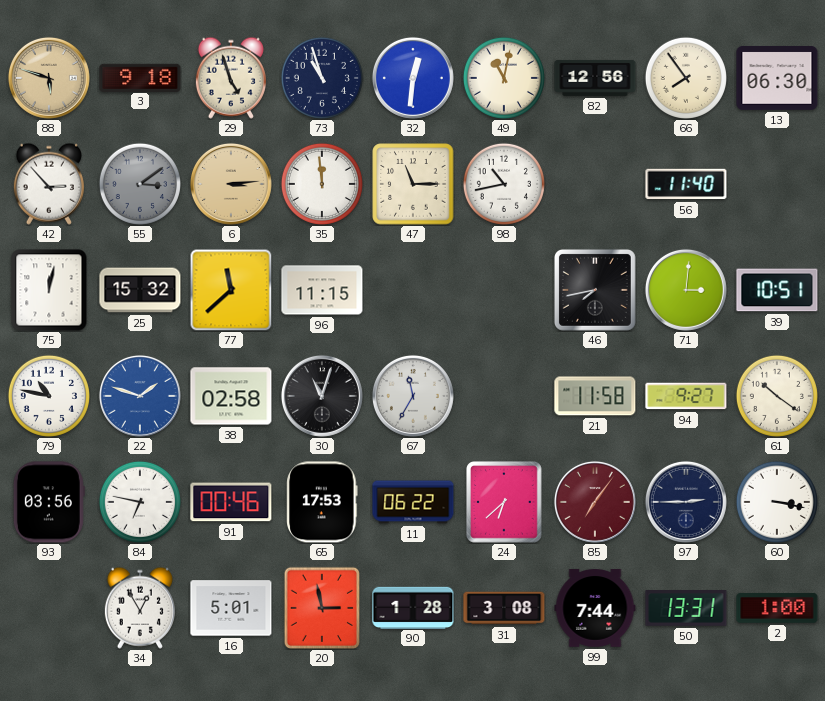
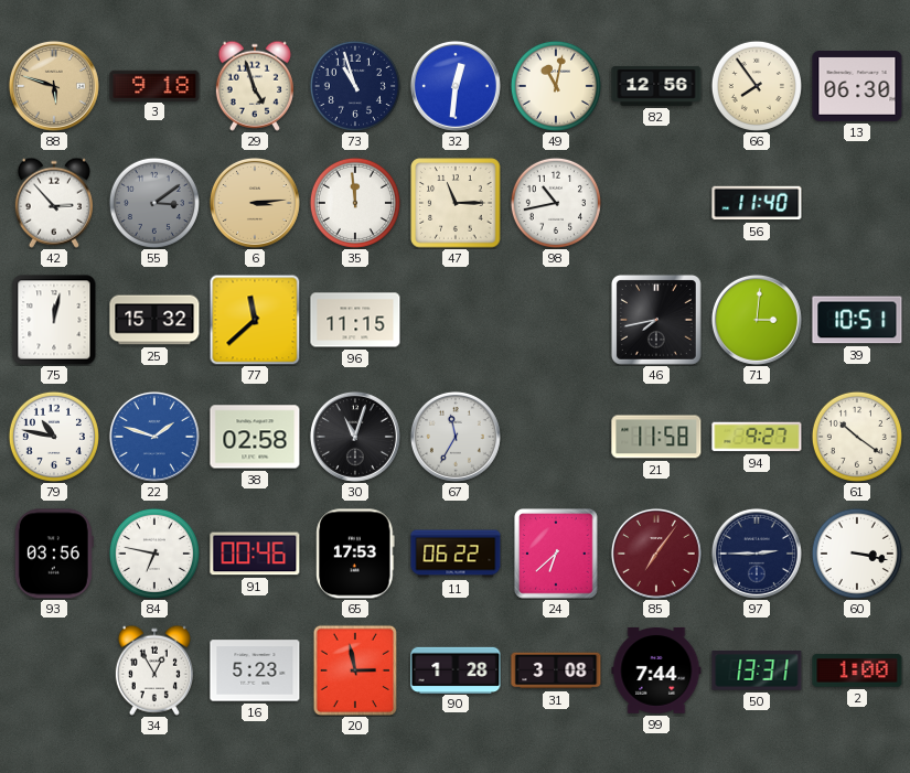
16: 5:01 -> 5:23
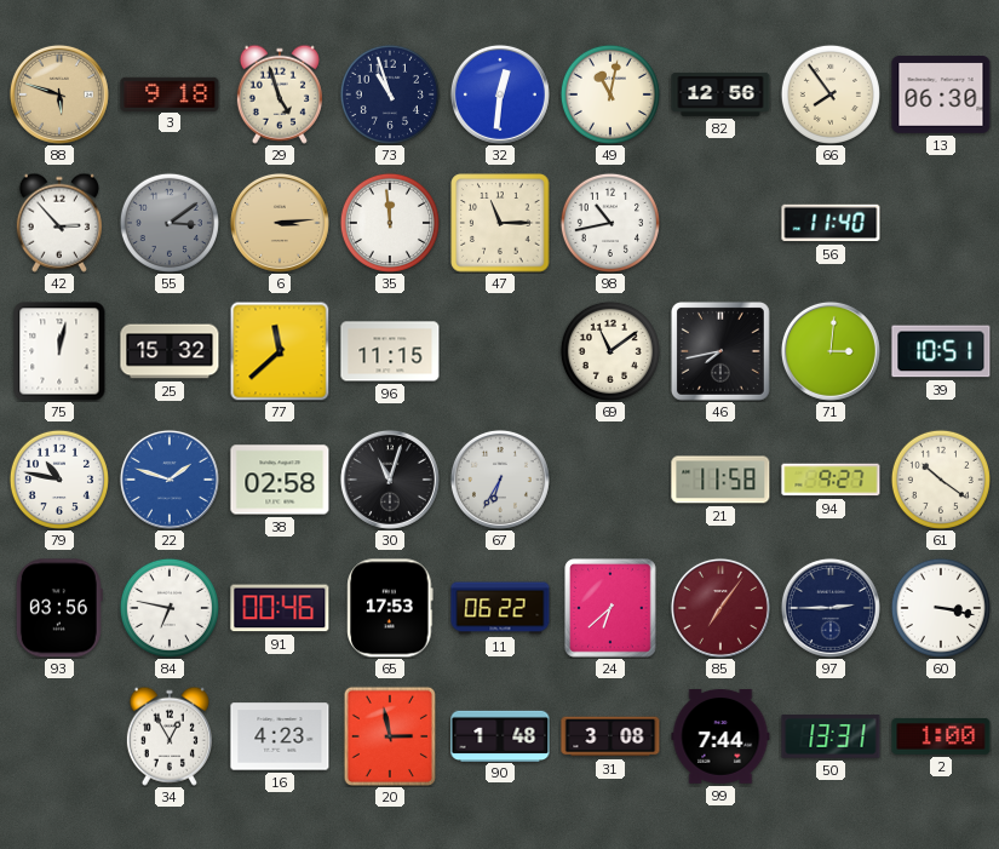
69: none -> 11:09
67: 11:35 -> 6:35
16: 5:23 -> 4:23
90: 1:28 -> 1:48
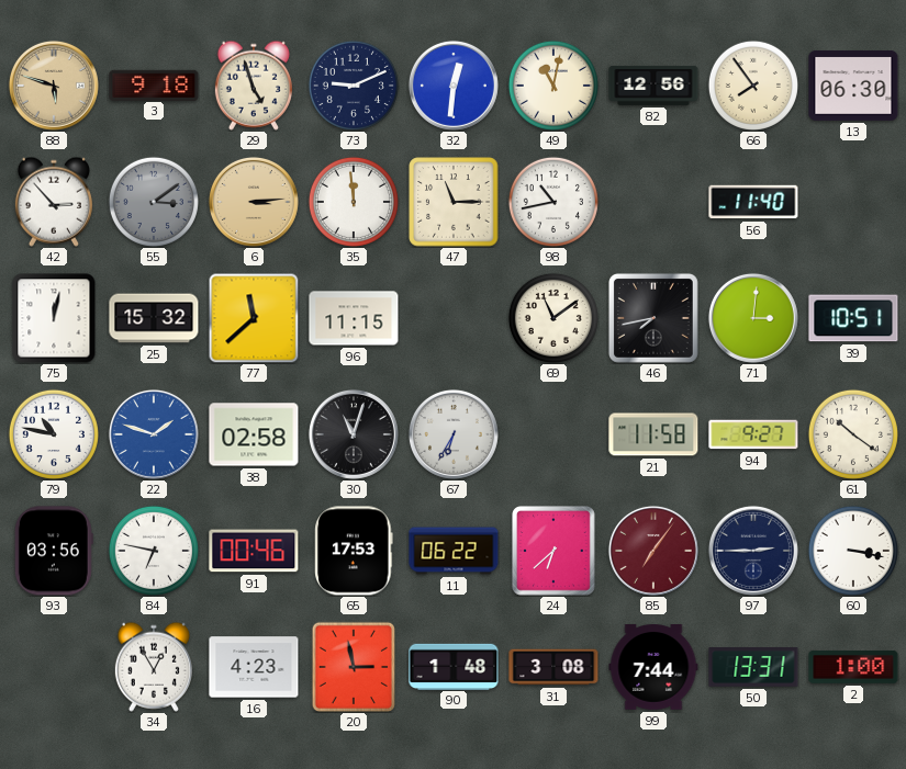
73: 10:57 -> 9:11
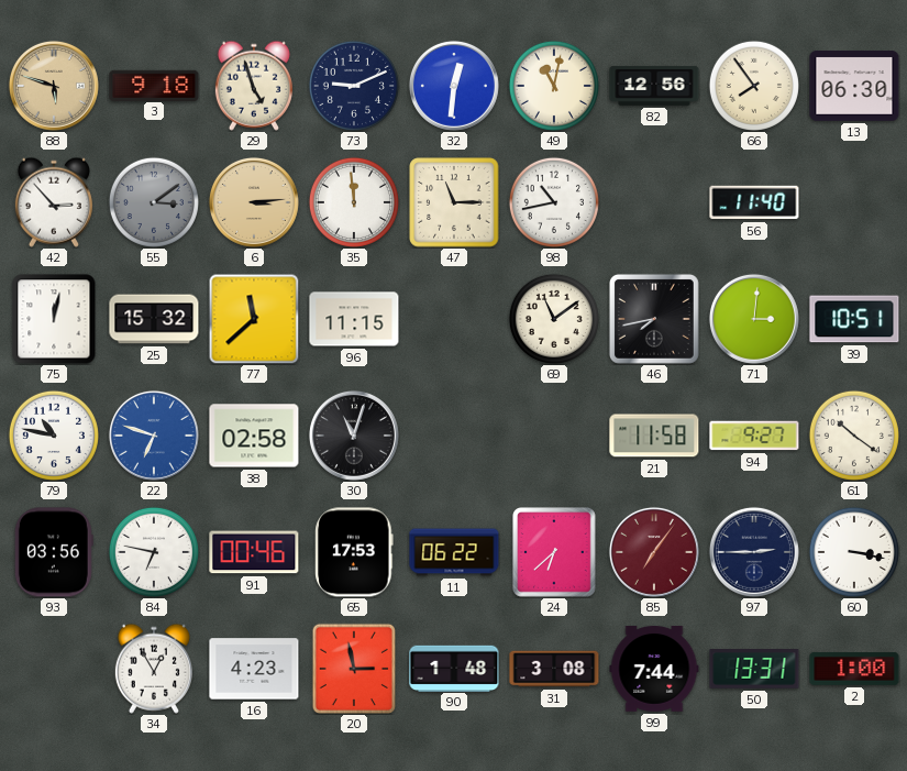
22: 1:48 -> 6:48
67: 6:35 -> none
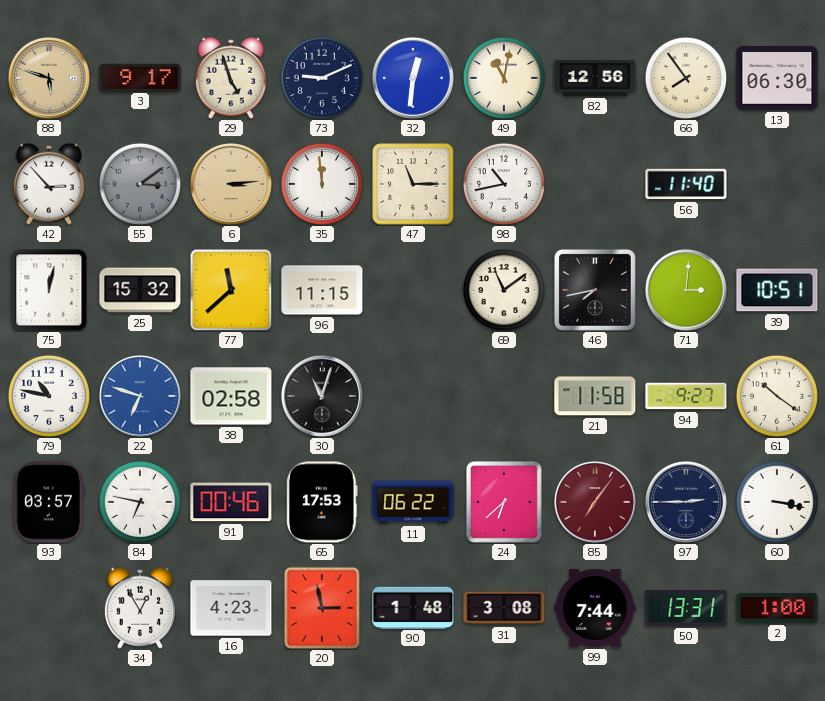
3: 9:18 -> 9:17
93: 03:56 -> 03:57
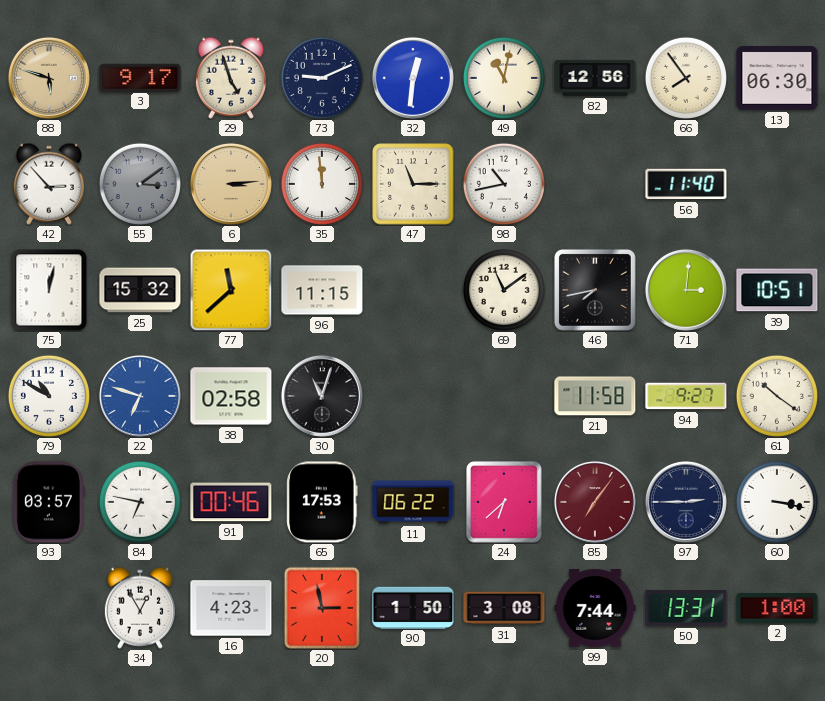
79: 10:47 -> 10:50
90: 1:48 -> 1:50
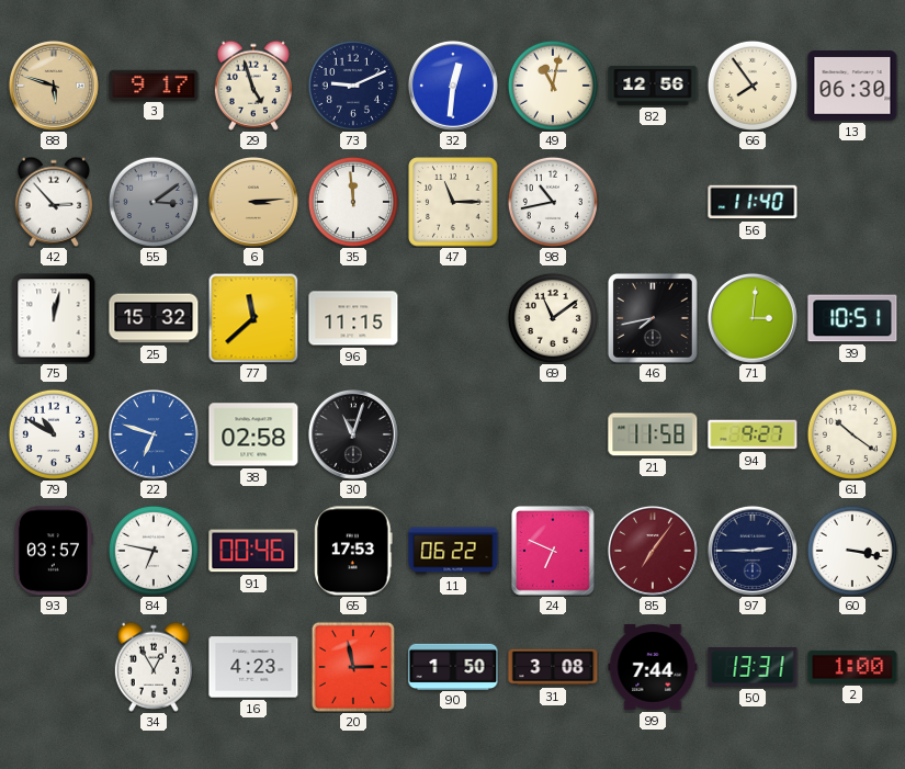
24: 6:38 -> 6:49
